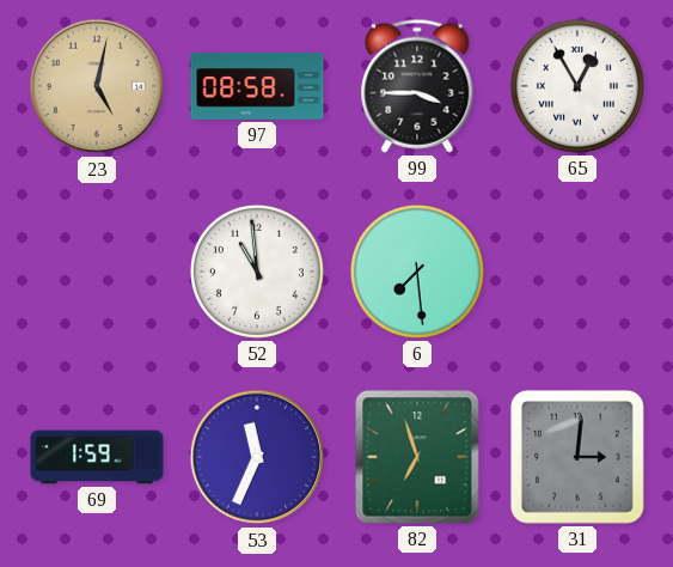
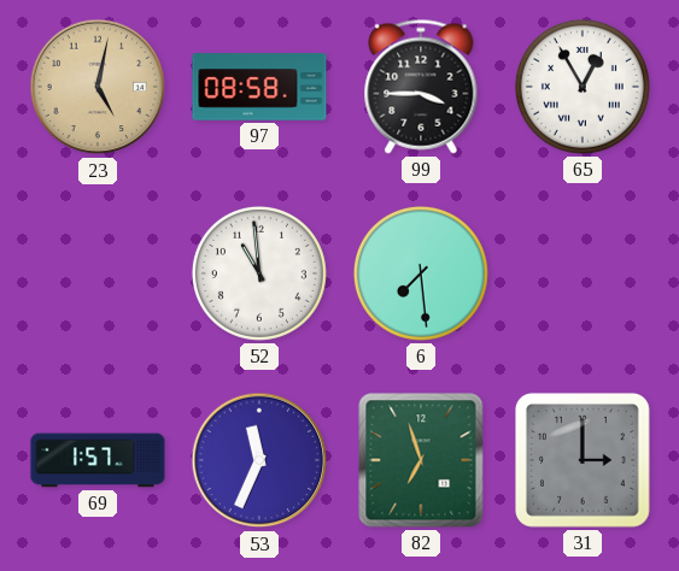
69: 1:59 -> 1:57
31: 3:01 -> 3:00
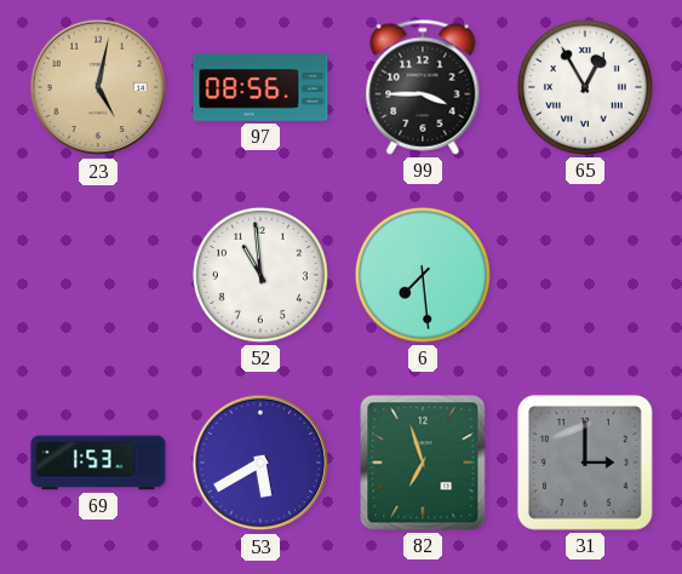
97: 08:58 -> 08:56
69: 1:57 -> 1:53
53: 11:34 -> 5:40
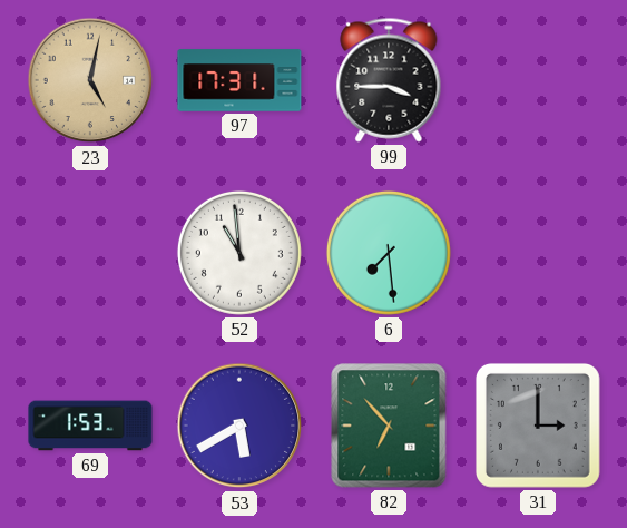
97: 08:56 -> 17:31
65: 12:55 -> none
82: 6:57 -> 6:53
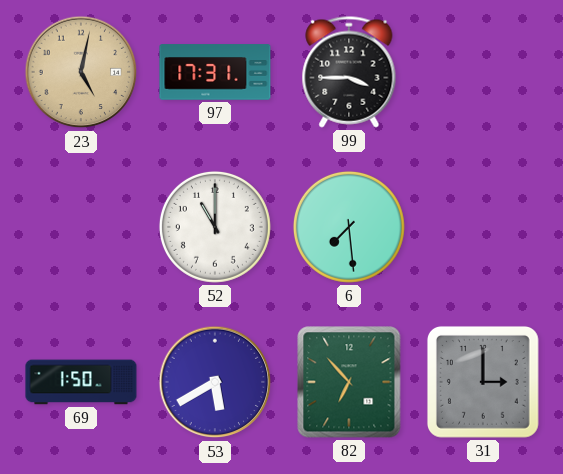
52: 10:59 -> 11:00
69: 1:53 -> 1:50
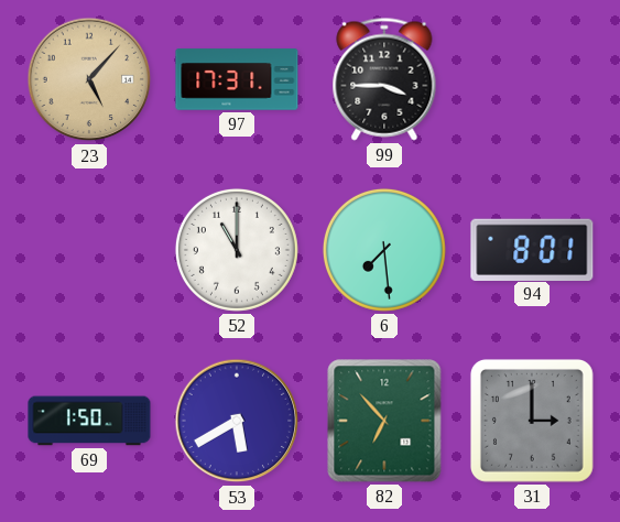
23: 5:02 -> 5:07
94: none -> 8:01
